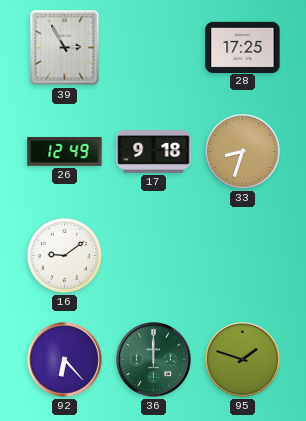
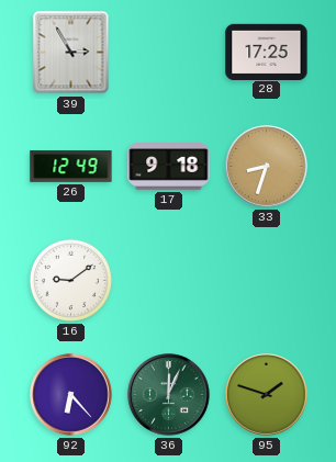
36: 12:00 -> 12:04
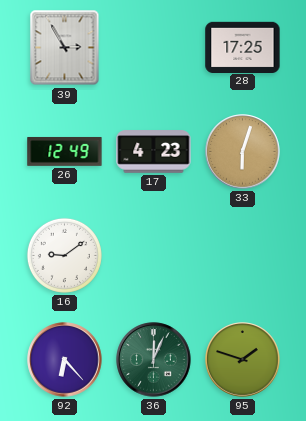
17: 9:18 -> 4:23
33: 8:33 -> 6:03
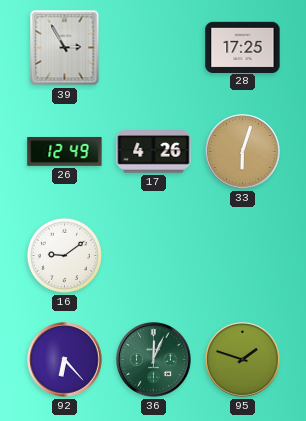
17: 4:23 -> 4:26
